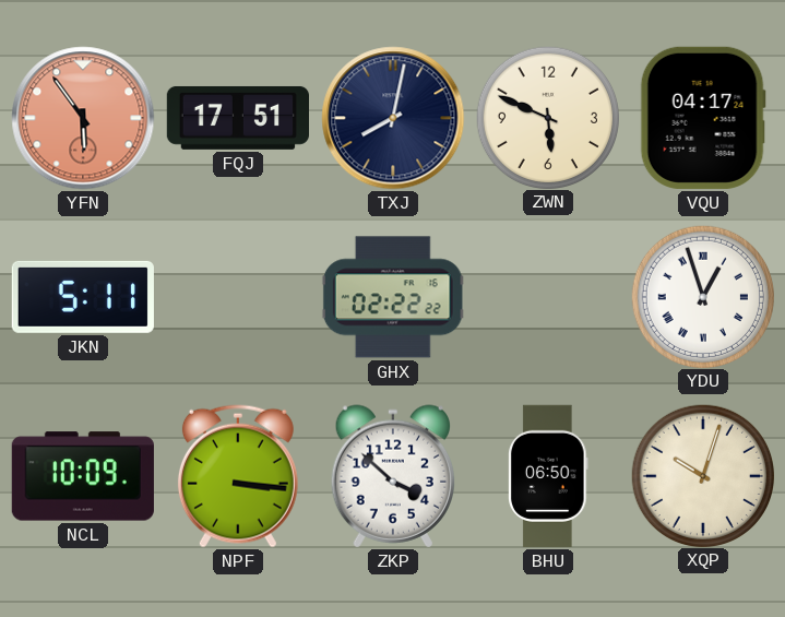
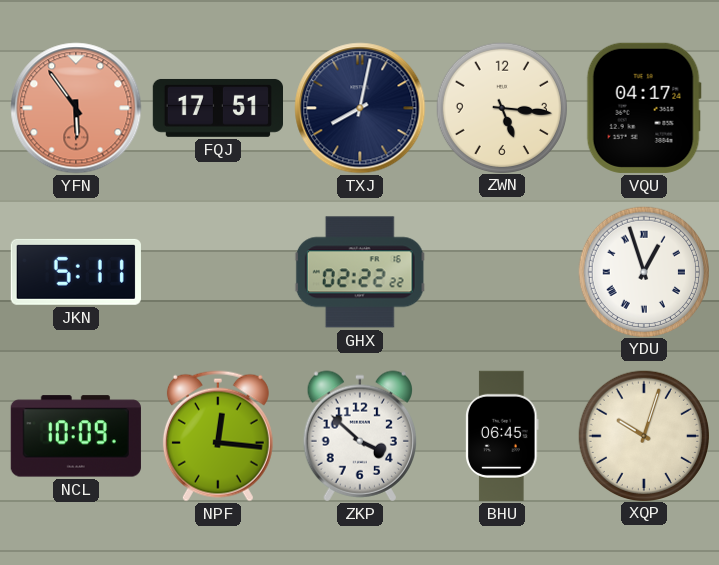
ZWN: 5:49 -> 5:16
NPF: 3:16 -> 12:16
BHU: 06:50 -> 06:45
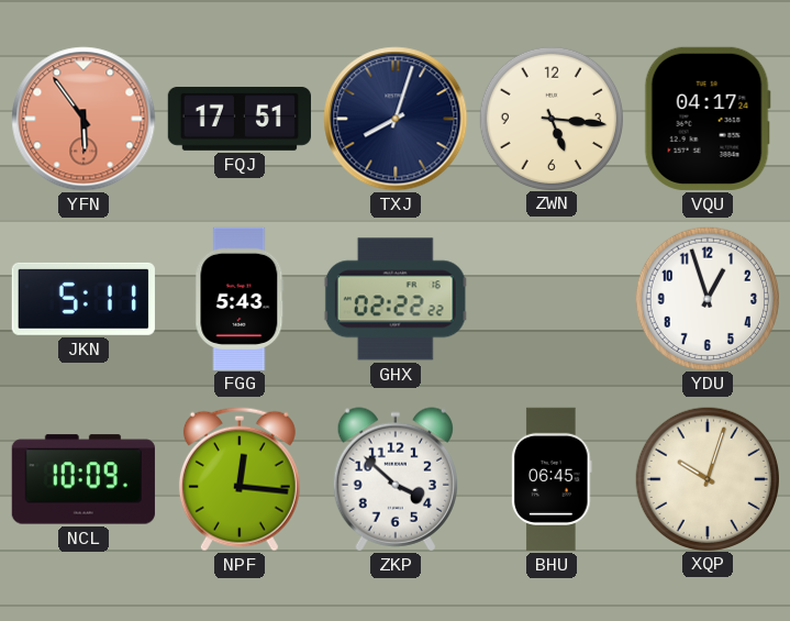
TXJ: 8:02 -> 8:03
FGG: none -> 5:43
YDU numerals: Roman -> Arabic
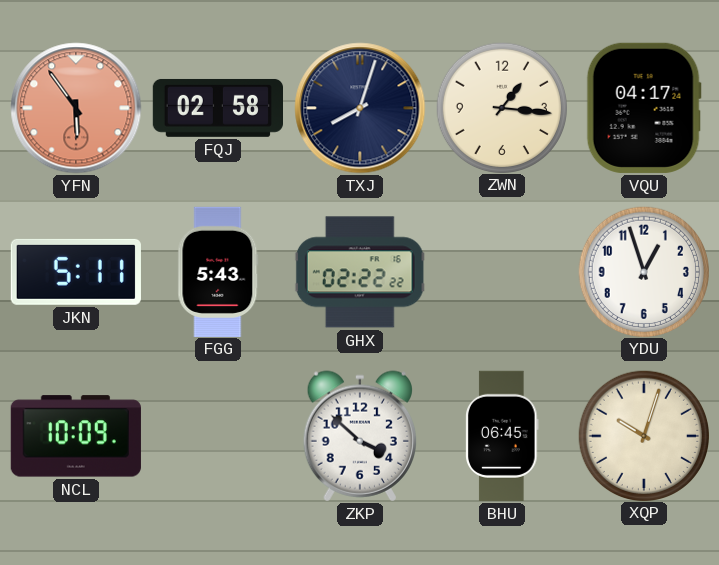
FQJ: 17:51 -> 02:58
ZWN: 5:16 -> 1:16
NPF: 12:16 -> none
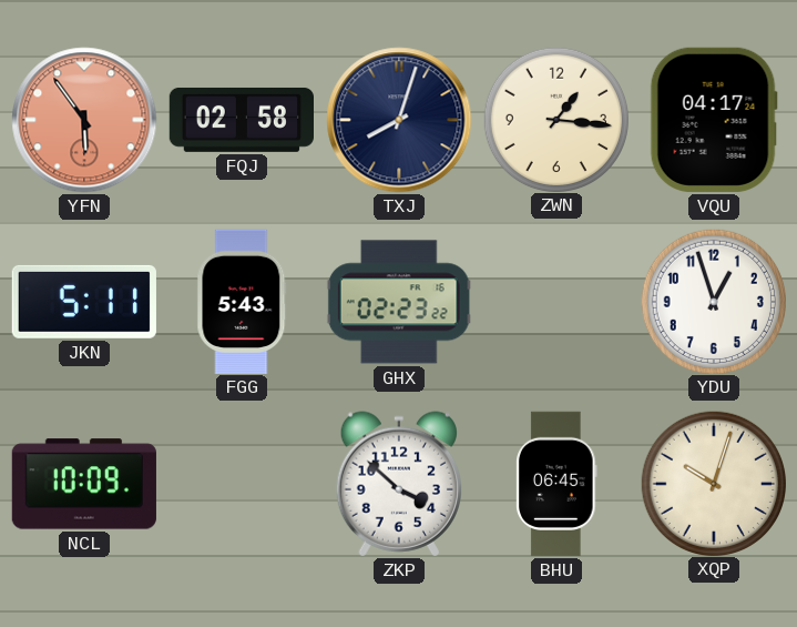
GHX: 02:22 -> 02:23
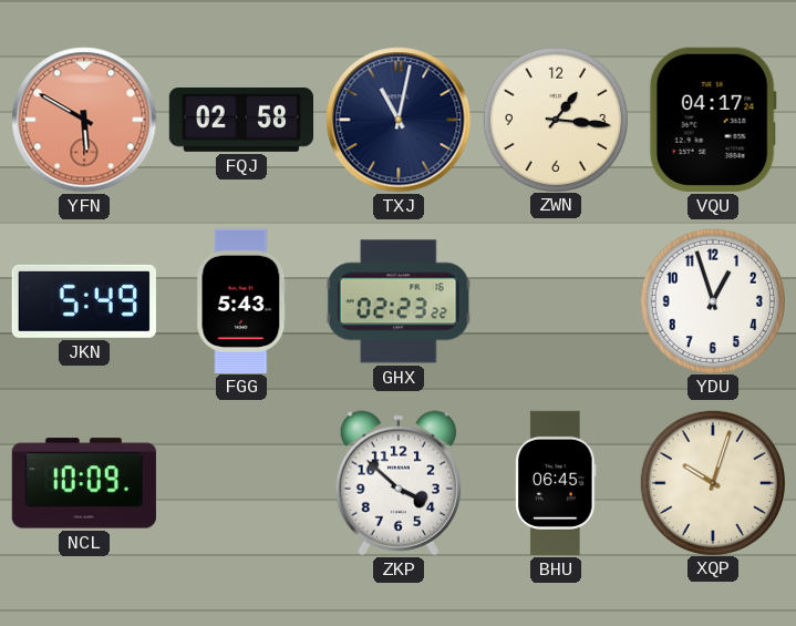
YFN: 5:54 -> 5:50
TXJ: 8:03 -> 11:02
JKN: 5:11 -> 5:49
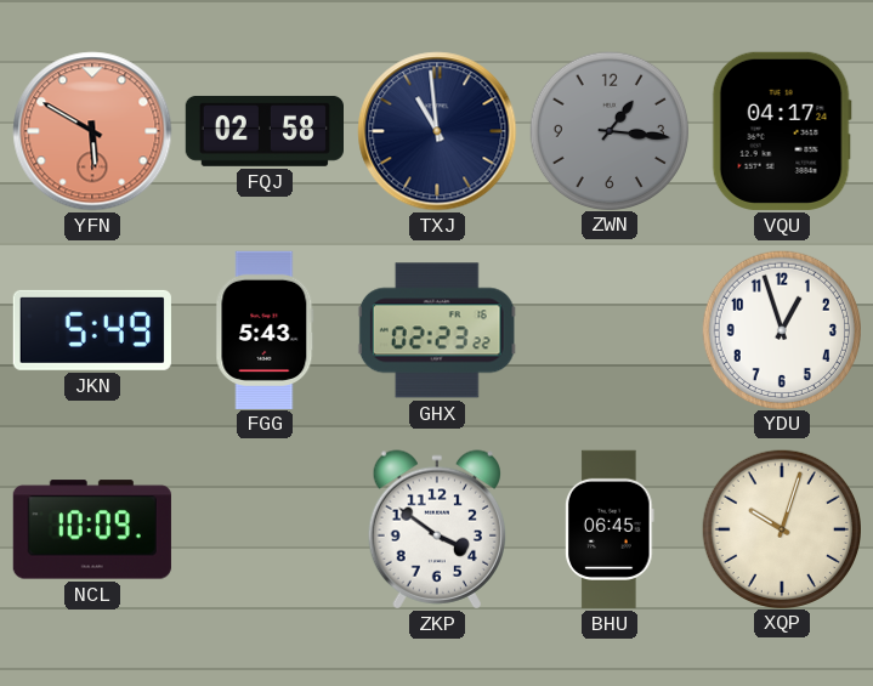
TXJ: 11:02 -> 10:59
ZWN dial: cream -> grey
ZKP: 3:52 -> 3:51
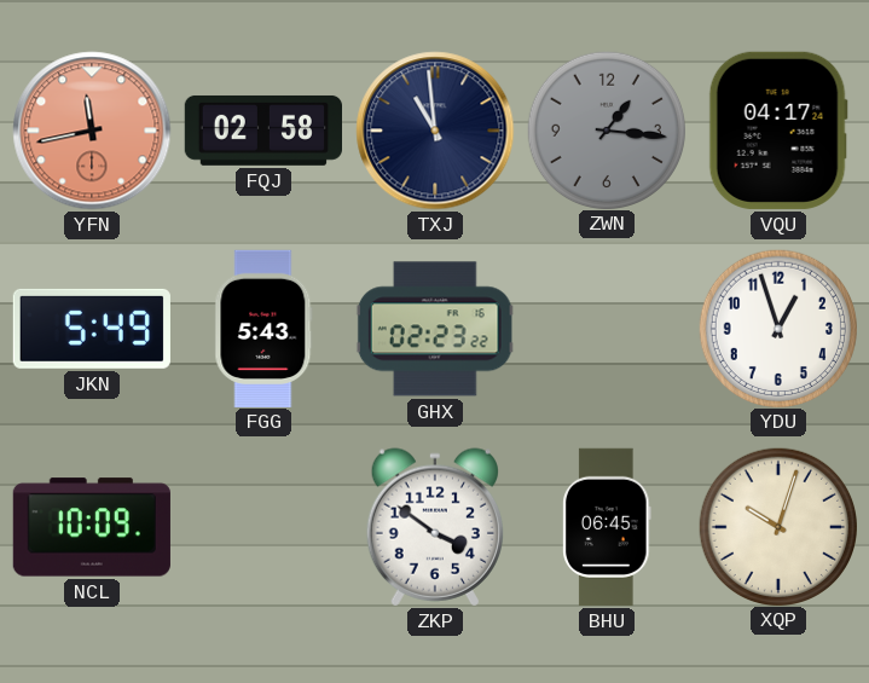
YFN: 5:50 -> 11:43
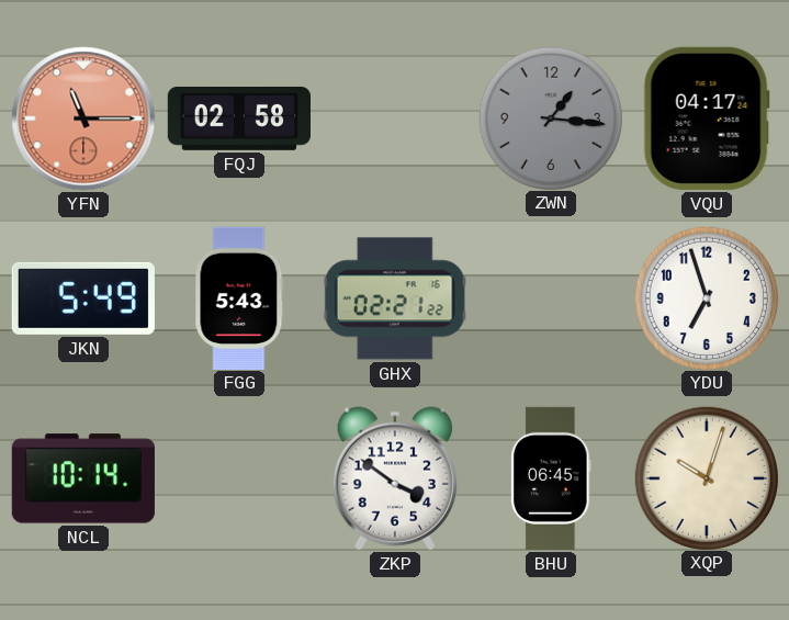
YFN: 11:43 -> 11:15
TXJ: 10:59 -> none
GHX: 02:23 -> 02:21
YDU: 12:57 -> 6:57
NCL: 10:09 -> 10:14
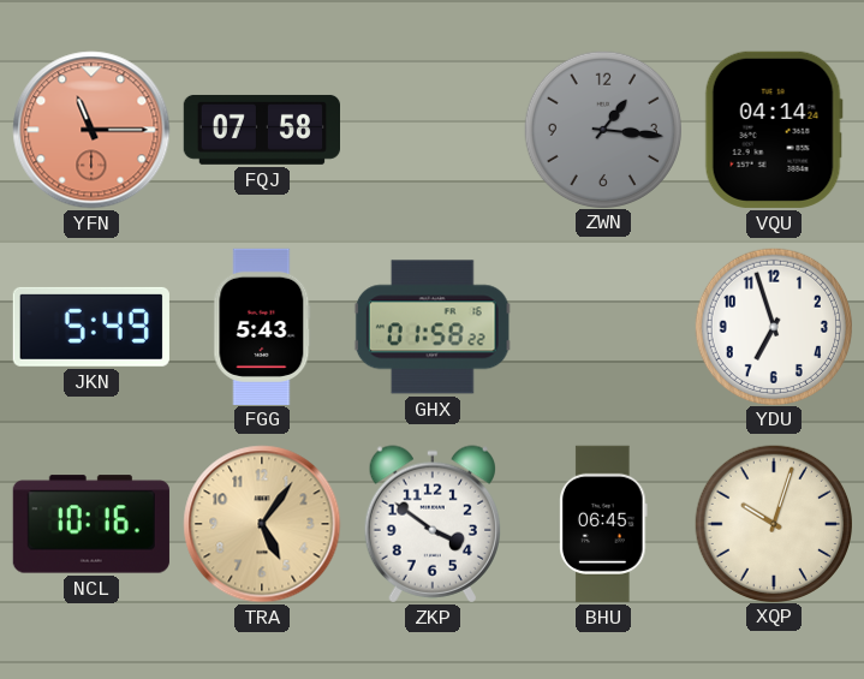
FQJ: 02:58 -> 07:58
VQU: 04:17 -> 04:14
GHX: 02:21 -> 01:58
NCL: 10:14 -> 10:16
TRA: none -> 5:06
